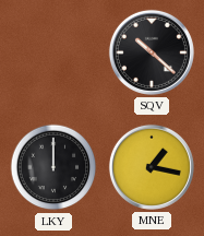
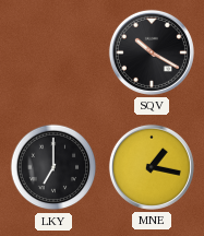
SQV: 10:22 -> 10:20
LKY: 12:00 -> 7:00
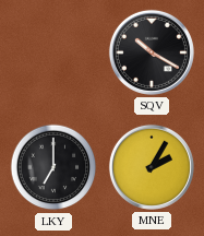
MNE: 1:17 -> 2:05
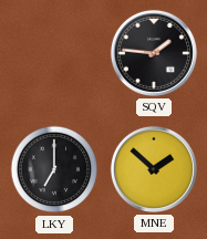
SQV: 10:20 -> 1:46
MNE: 2:05 -> 1:52
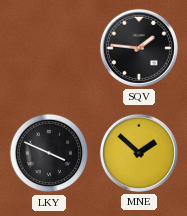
LKY: 7:00 -> 3:49
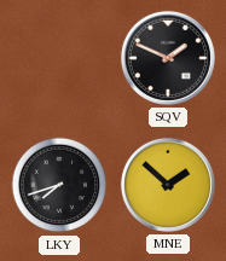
SQV: 1:46 -> 1:49
LKY: 3:49 -> 7:42
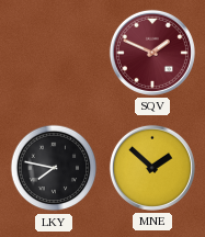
SQV dial: black -> burgundy
LKY: 7:42 -> 7:47
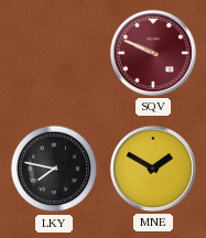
SQV: 1:49 -> 9:49
MNE: 1:52 -> 1:50
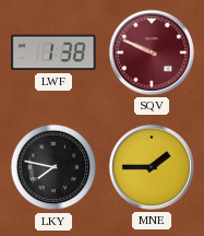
LWF: none -> 1:38
MNE: 1:50 -> 1:45
